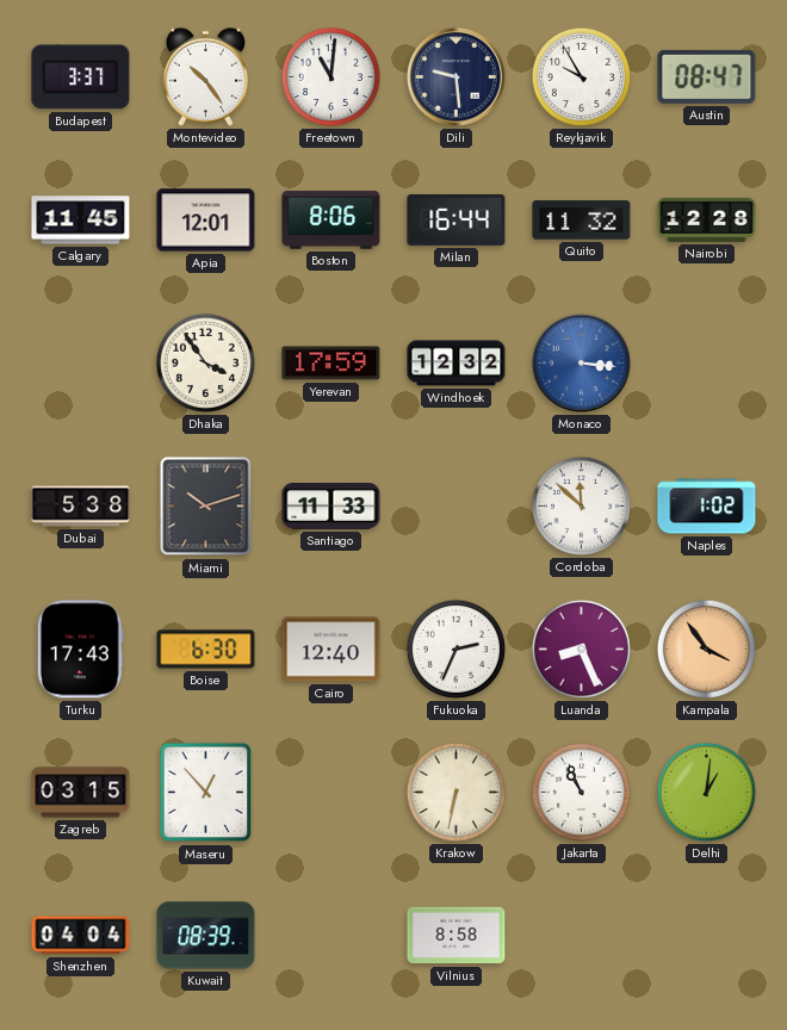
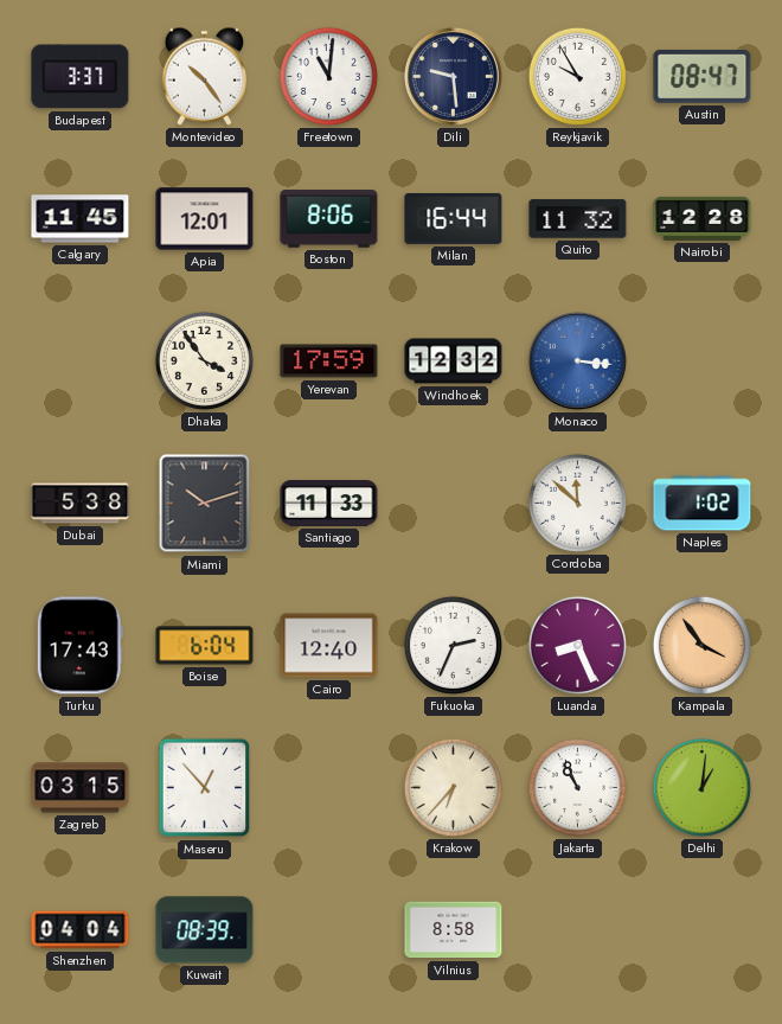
Boise: 6:30 -> 6:04
Krakow: 6:32 -> 6:37
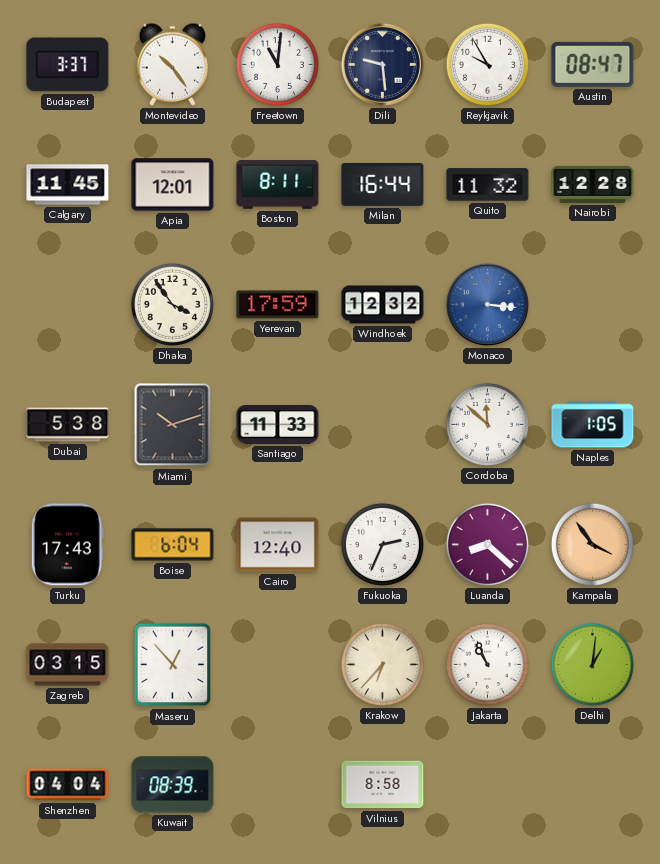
Boston: 8:06 -> 8:11
Naples: 1:02 -> 1:05
Luanda: 8:26 -> 8:22
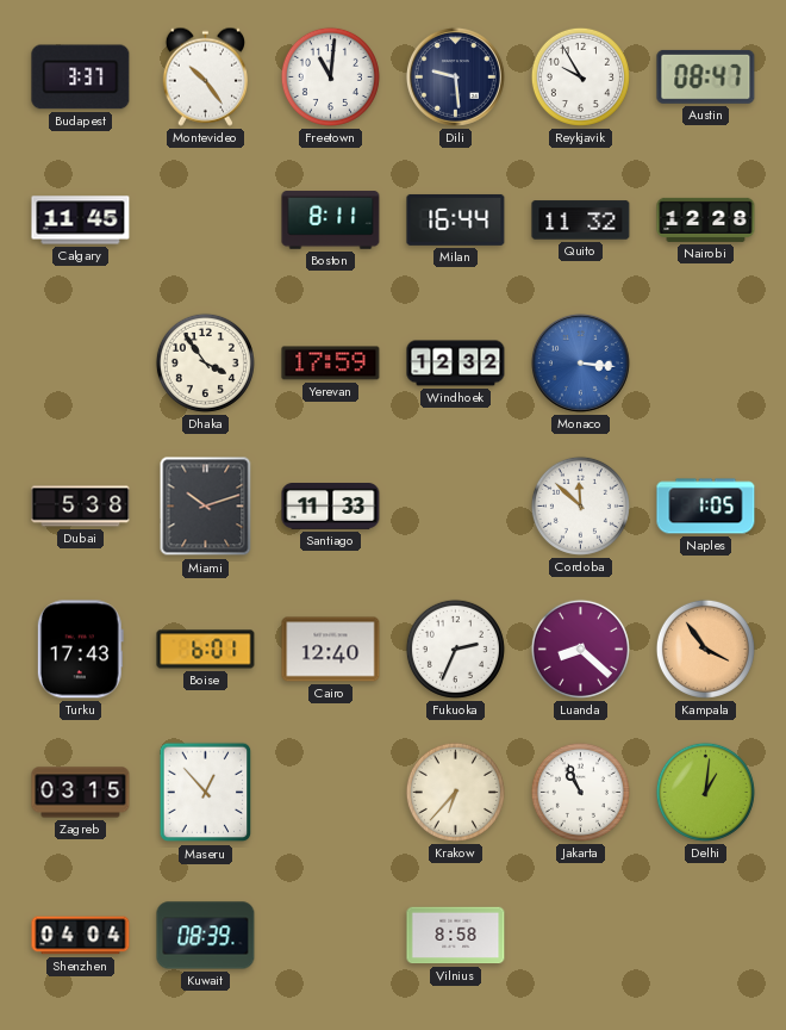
Apia: 12:01 -> none
Boise: 6:04 -> 6:01
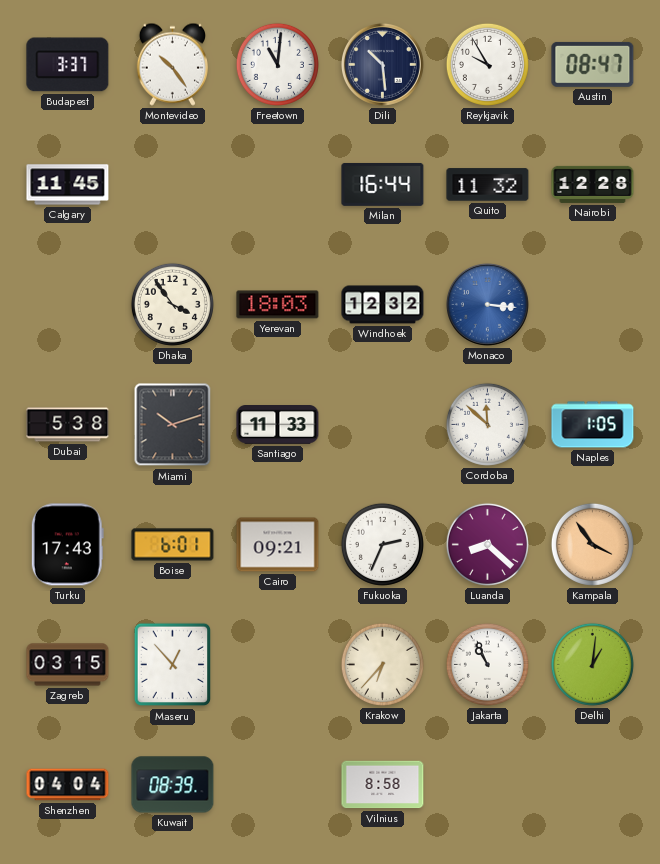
Dili: 9:29 -> 10:29
Boston: 8:11 -> none
Yerevan: 17:59 -> 18:03
Cairo: 12:40 -> 09:21
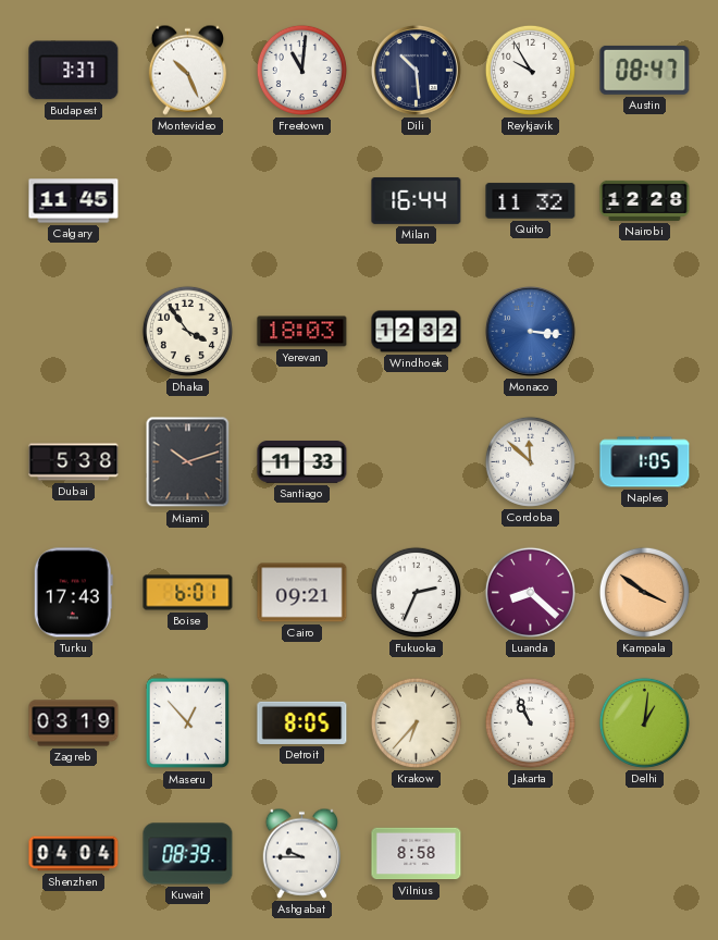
Montevideo: 10:24 -> 10:26
Kampala: 3:54 -> 3:51
Zagreb: 03:15 -> 03:19
Detroit: none -> 8:05
Ashgabat: none -> 9:45
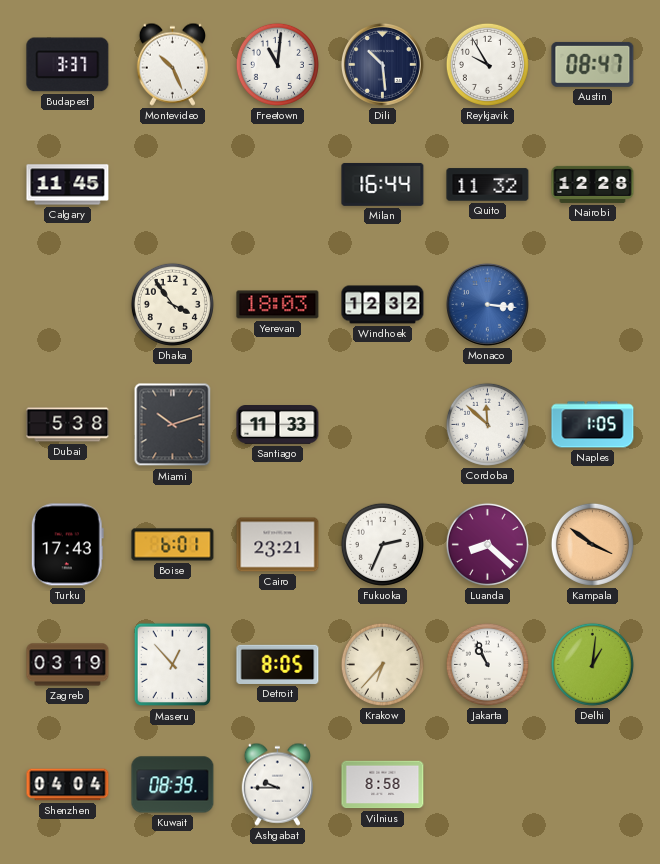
Cairo: 09:21 -> 23:21
